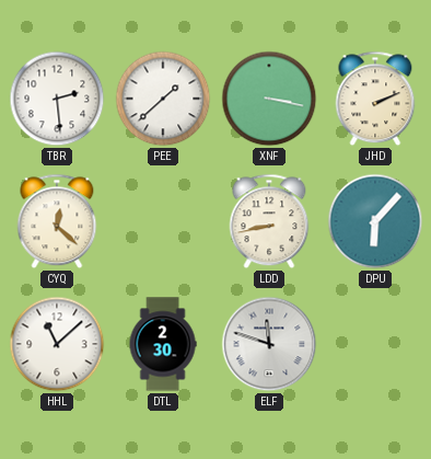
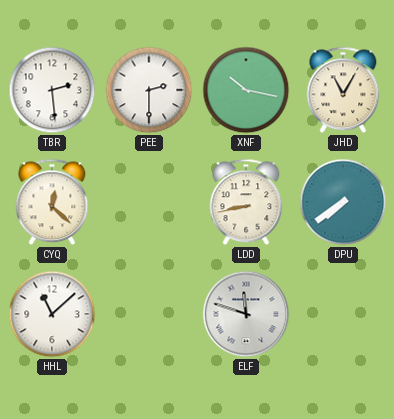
PEE: 1:38 -> 2:30
XNF: 3:17 -> 10:17
JHD: 2:11 -> 11:05
DPU: 6:07 -> 7:39
DTL: 2:30 -> none
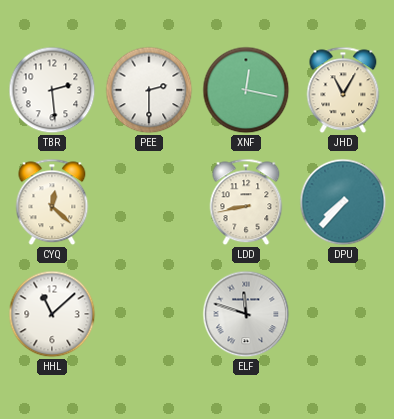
XNF: 10:17 -> 12:17
DPU: 7:39 -> 7:37
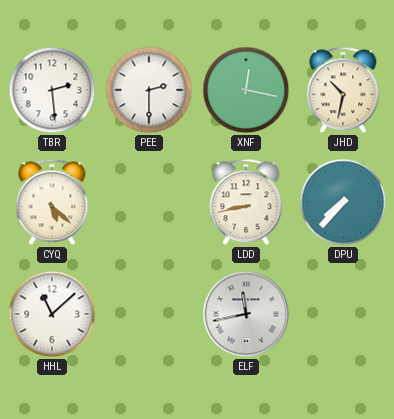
JHD: 11:05 -> 10:32
CYQ: 12:22 -> 5:22
ELF: 11:48 -> 11:43
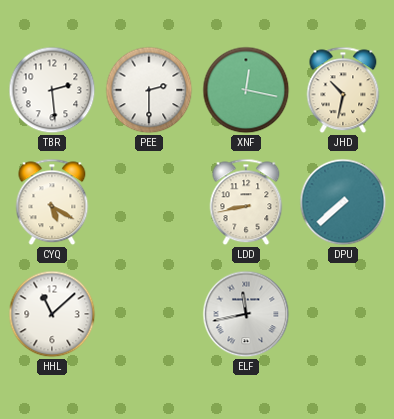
CYQ: 5:22 -> 5:20
DPU: 7:37 -> 7:38
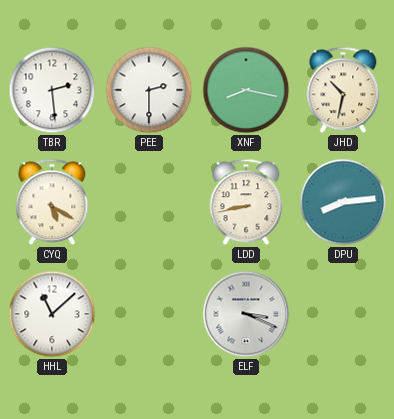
XNF: 12:17 -> 8:17
DPU: 7:38 -> 8:14
ELF: 11:43 -> 3:19
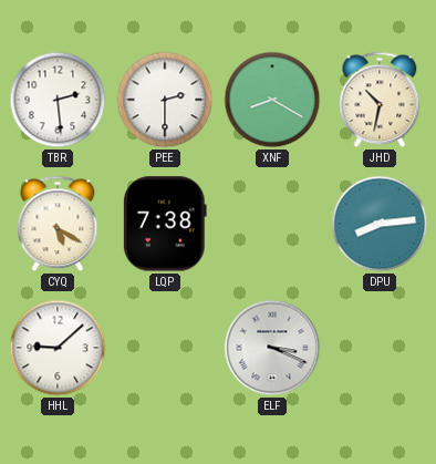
XNF: 8:17 -> 8:20
LQP: none -> 7:38
LDD: 8:43 -> none
HHL: 11:08 -> 9:08
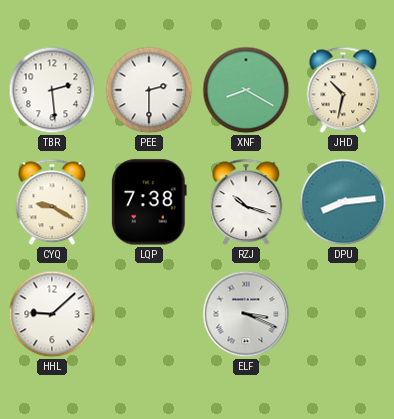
CYQ: 5:20 -> 9:20
RZJ: none -> 10:18
